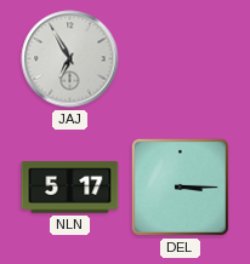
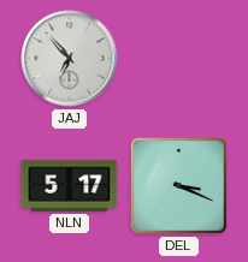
JAJ: 6:55 -> 6:53
DEL: 3:15 -> 3:19
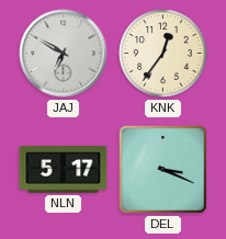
JAJ: 6:53 -> 6:50
KNK: none -> 12:36
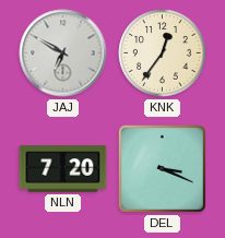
NLN: 5:17 -> 7:20
